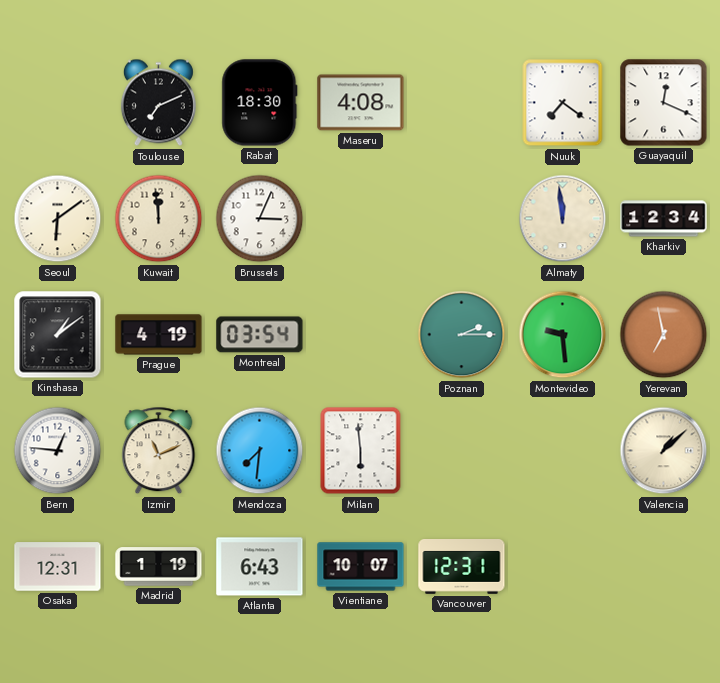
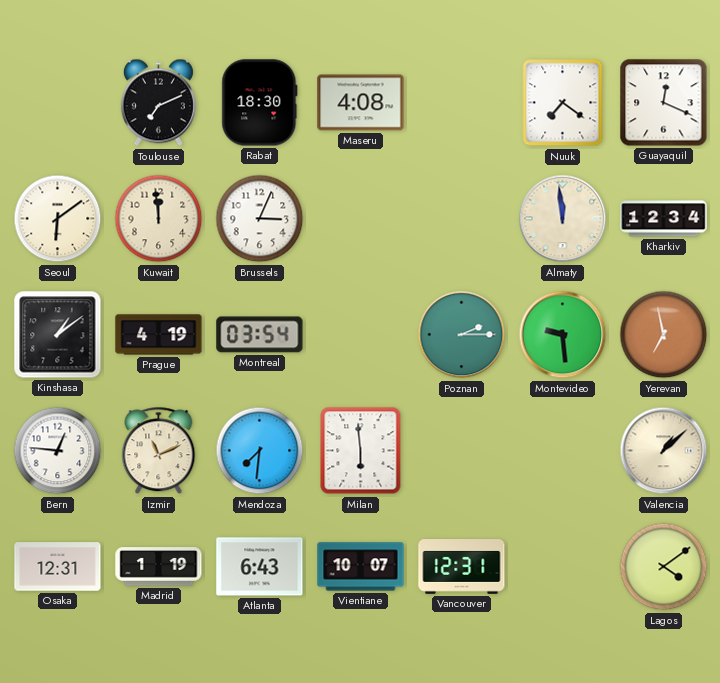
Lagos: none -> 4:09
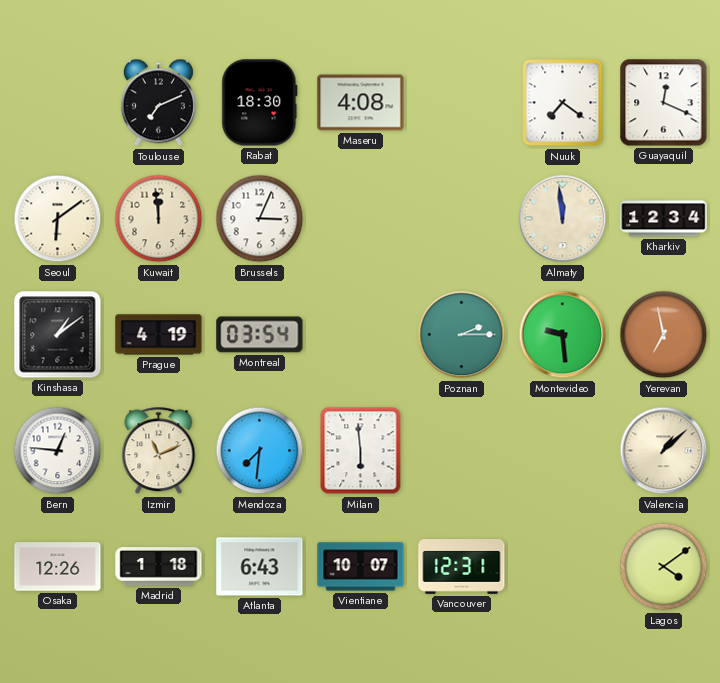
Osaka: 12:31 -> 12:26
Madrid: 1:19 -> 1:18
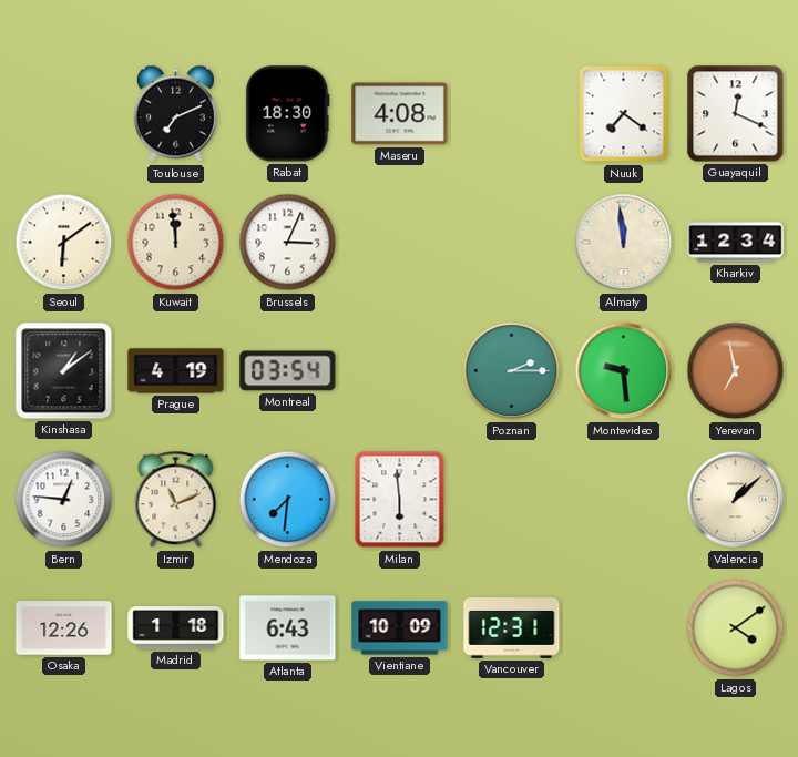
Vientiane: 10:07 -> 10:09
